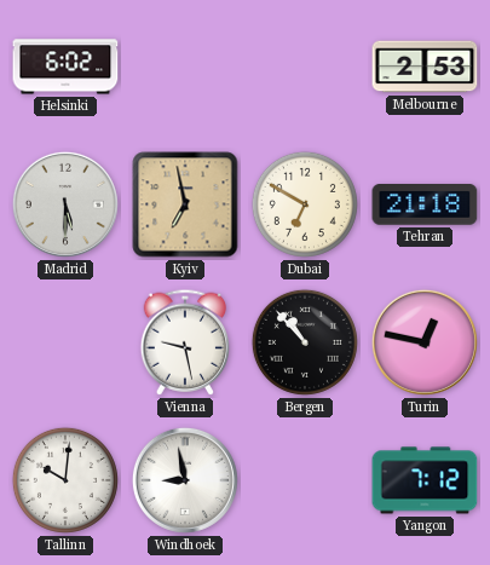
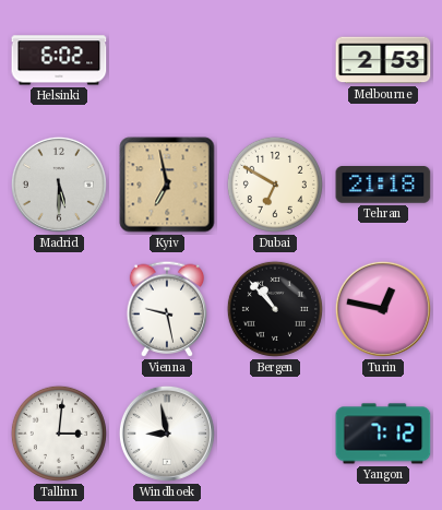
Tallinn: 10:01 -> 3:01
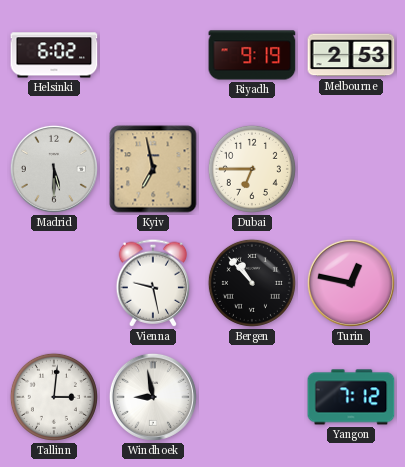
Riyadh: none -> 9:19
Dubai: 6:50 -> 6:45
Tehran: 21:18 -> none
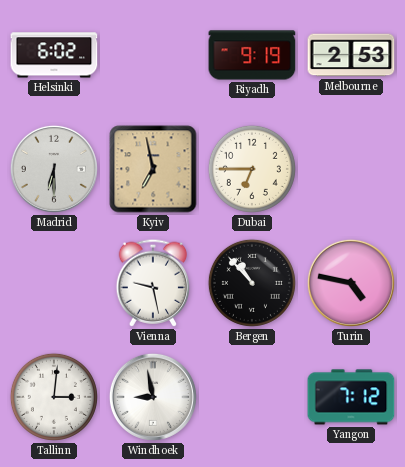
Madrid: 5:30 -> 6:30
Turin: 12:47 -> 4:47
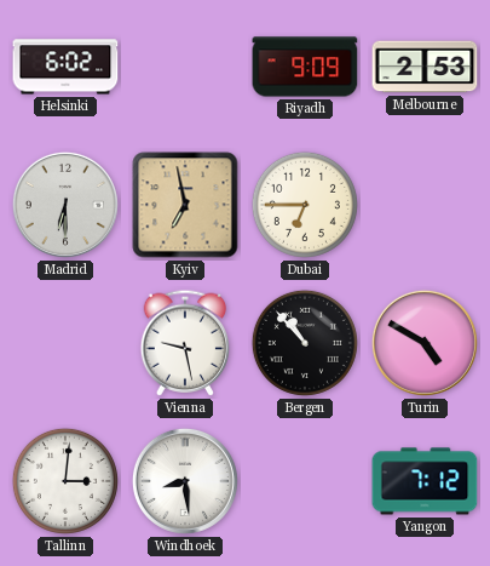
Riyadh: 9:19 -> 9:09
Turin: 4:47 -> 4:50
Windhoek: 8:58 -> 8:29
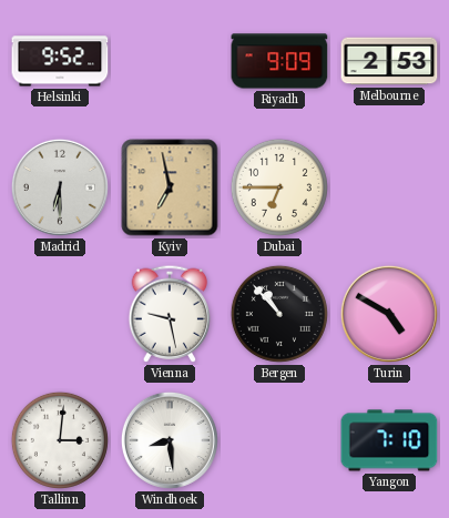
Helsinki: 6:02 -> 9:52
Yangon: 7:12 -> 7:10
